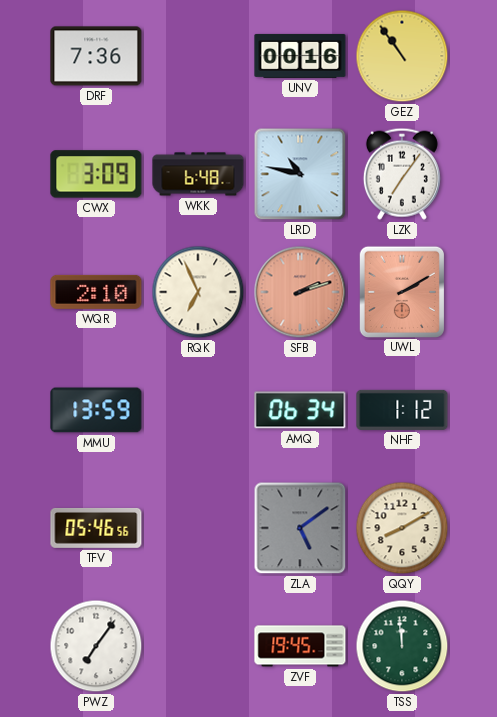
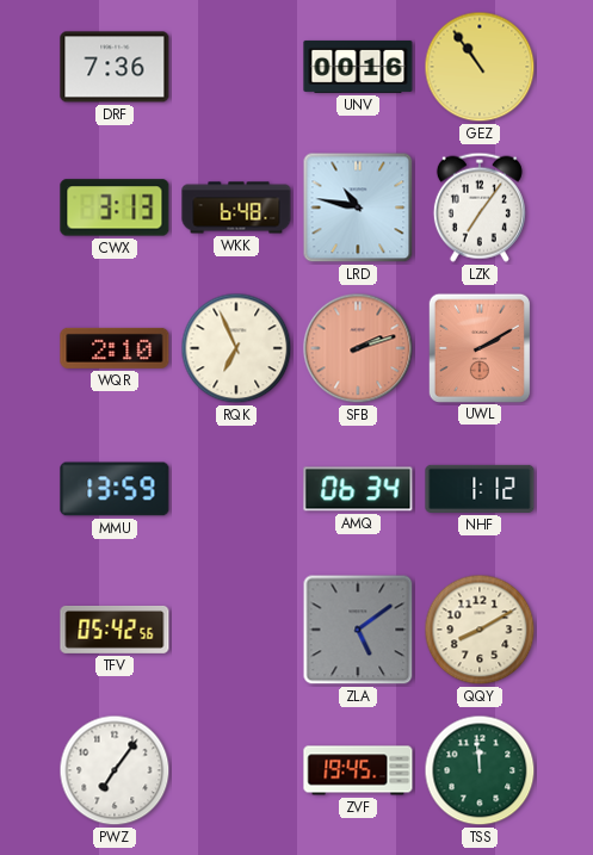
CWX: 3:09 -> 3:13
TFV: 05:46 -> 05:42
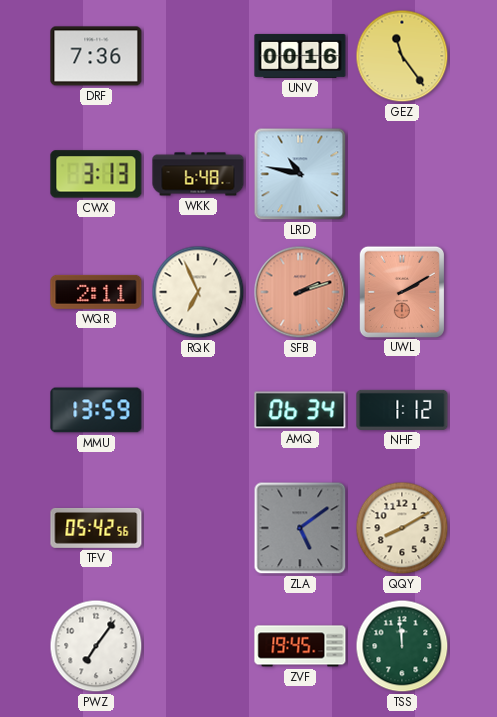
GEZ: 10:54 -> 11:24
LZK: 7:06 -> none
WQR: 2:10 -> 2:11
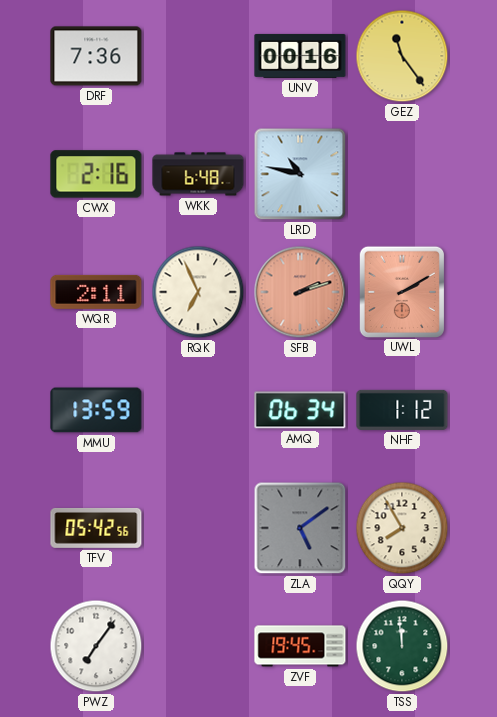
CWX: 3:13 -> 2:16
QQY: 8:10 -> 7:55
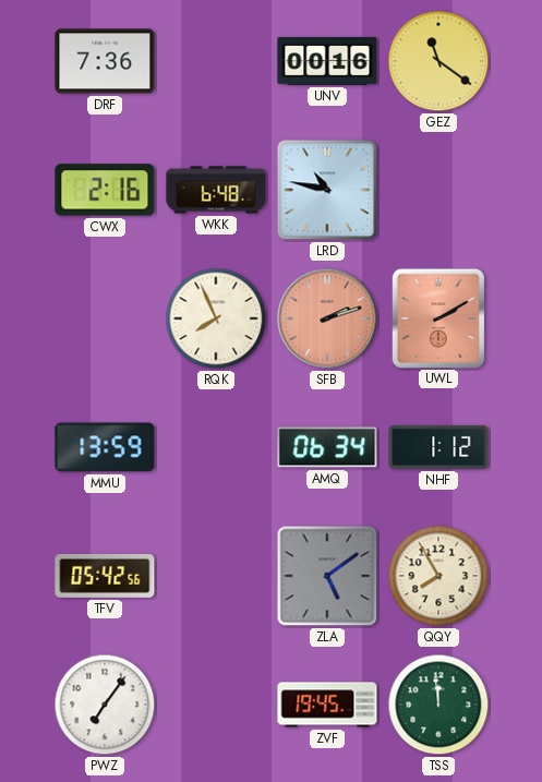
GEZ: 11:24 -> 11:21
WQR: 2:11 -> none
RQK: 6:56 -> 7:56
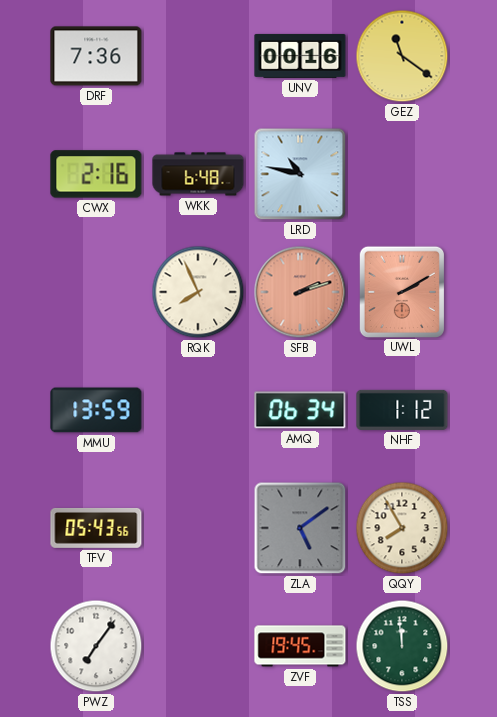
TFV: 05:42 -> 05:43
